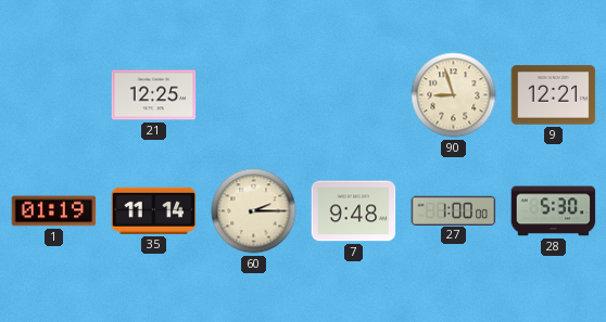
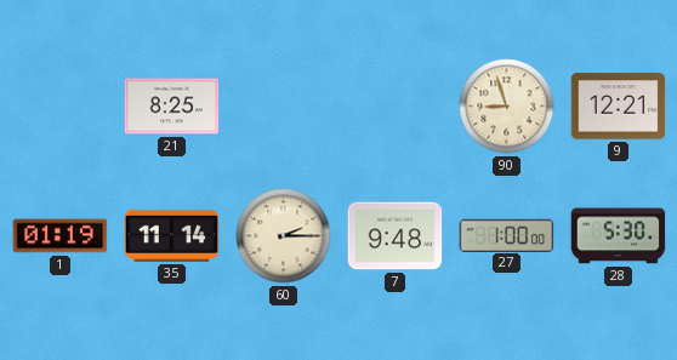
21: 12:25 -> 8:25
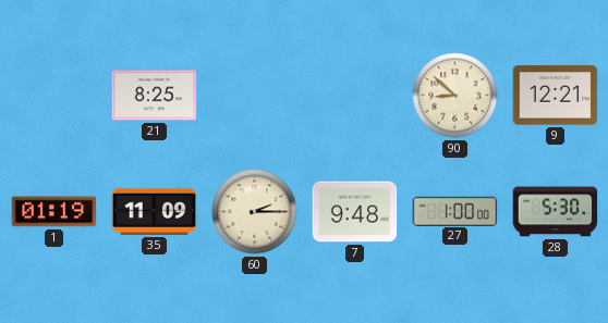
90: 8:57 -> 8:52
35: 11:14 -> 11:09
